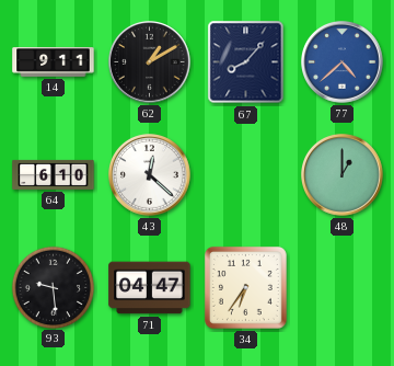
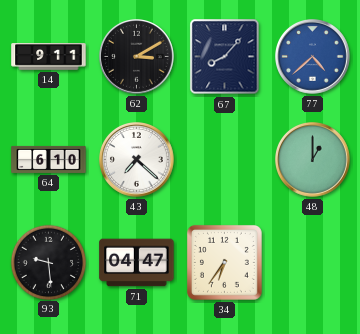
62: 1:10 -> 3:10
43: 12:22 -> 7:22
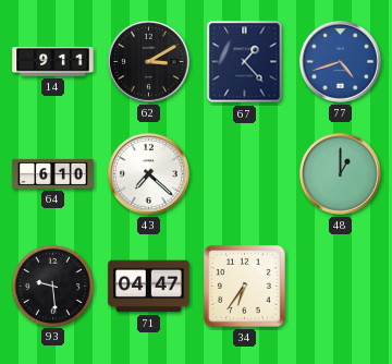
67: 8:07 -> 1:23
77: 4:38 -> 4:42
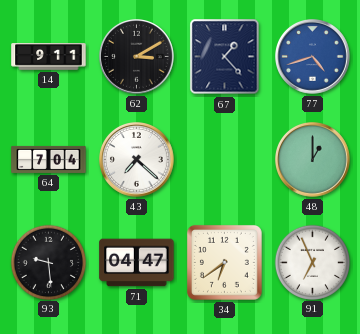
64: 6:10 -> 7:04
34: 6:36 -> 6:39
91: none -> 6:56
